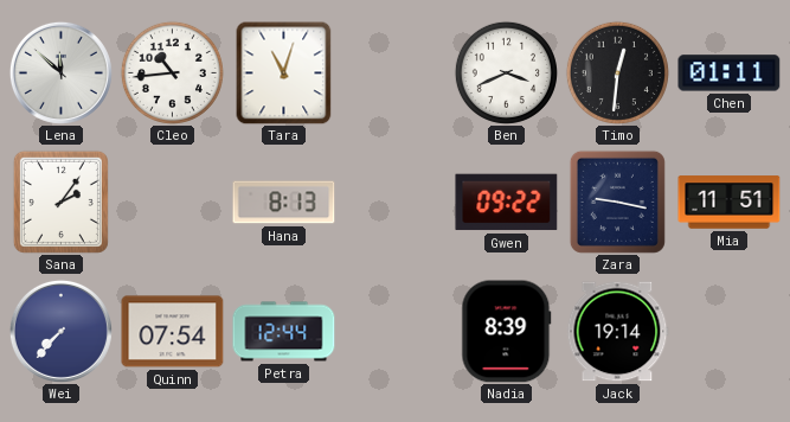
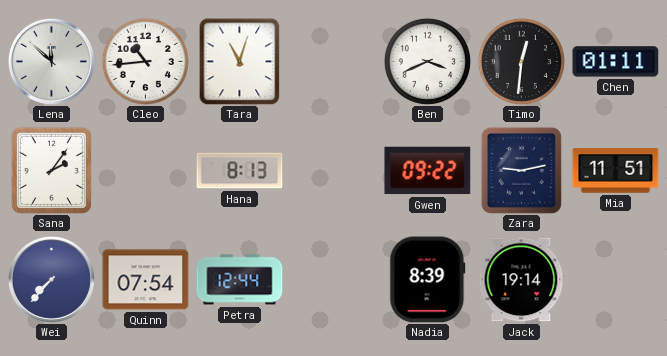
Zara: 9:17 -> 9:13
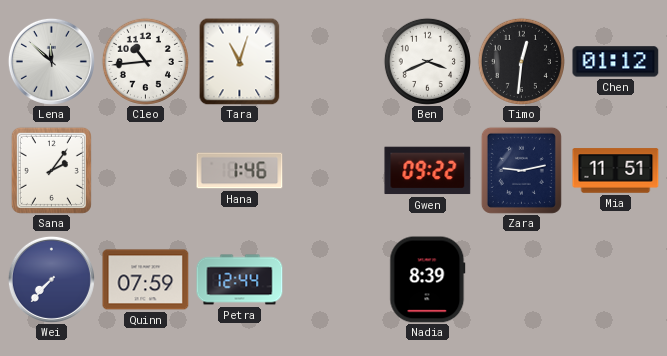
Chen: 01:11 -> 01:12
Hana: 8:13 -> 1:46
Quinn: 07:54 -> 07:59
Jack: 19:14 -> none
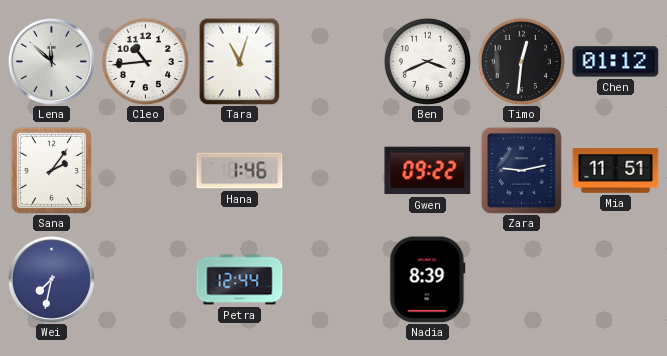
Wei: 7:37 -> 7:32
Quinn: 07:59 -> none
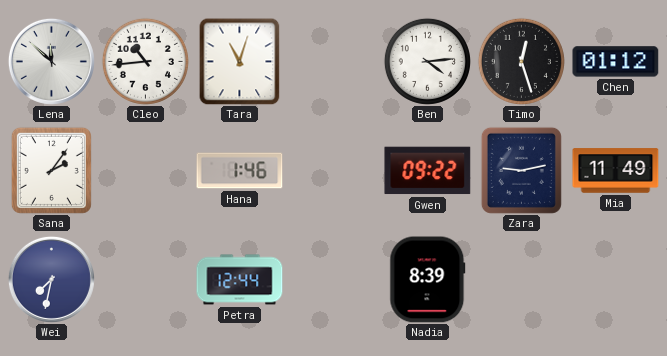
Ben: 3:41 -> 4:14
Timo: 12:31 -> 12:27
Mia: 11:51 -> 11:49
